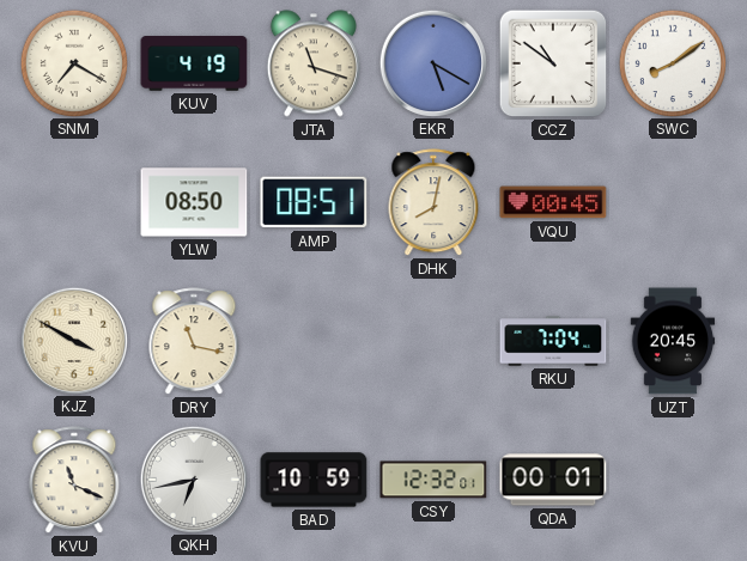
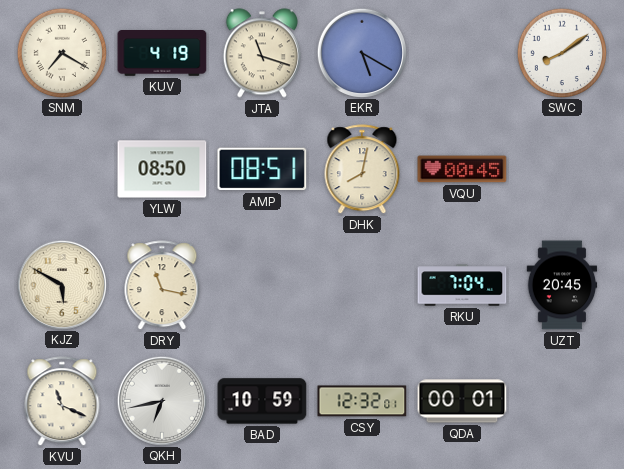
CCZ: 10:51 -> none
KJZ: 3:50 -> 5:50
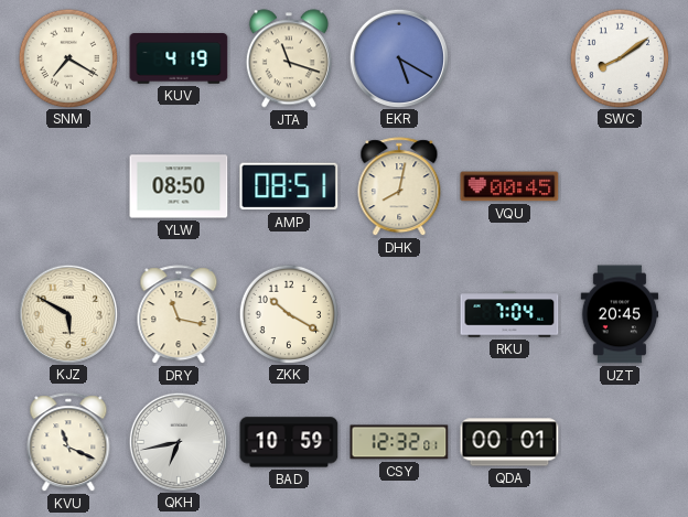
ZKK: none -> 10:20
